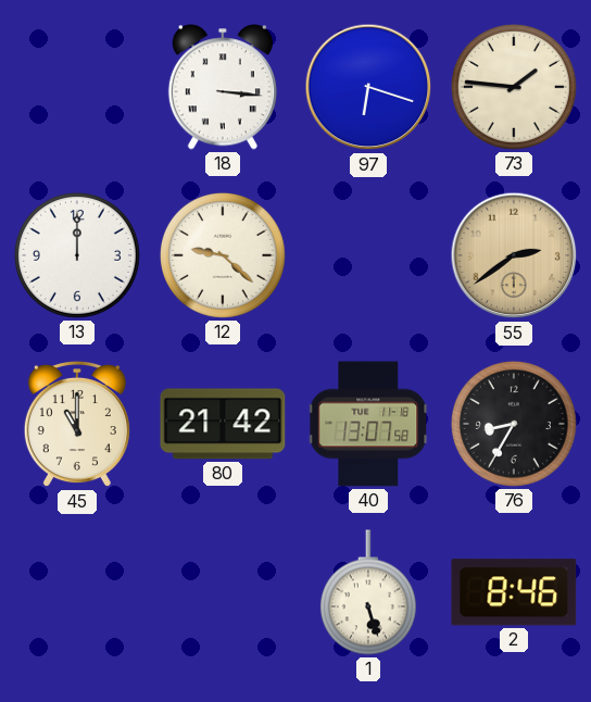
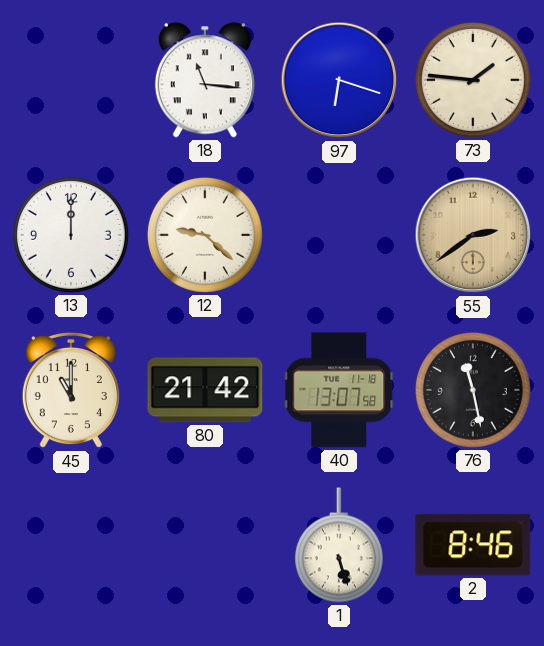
18: 3:16 -> 11:16
76: 8:35 -> 11:28
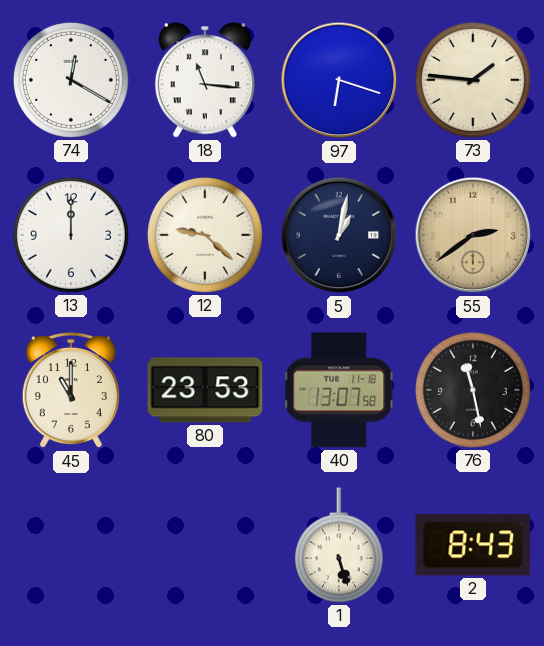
74: none -> 12:20
5: none -> 1:02
80: 21:42 -> 23:53
2: 8:46 -> 8:43
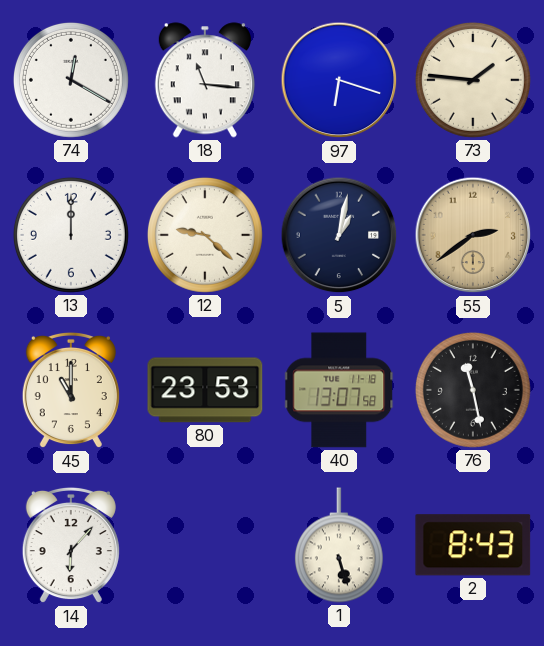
14: none -> 6:07
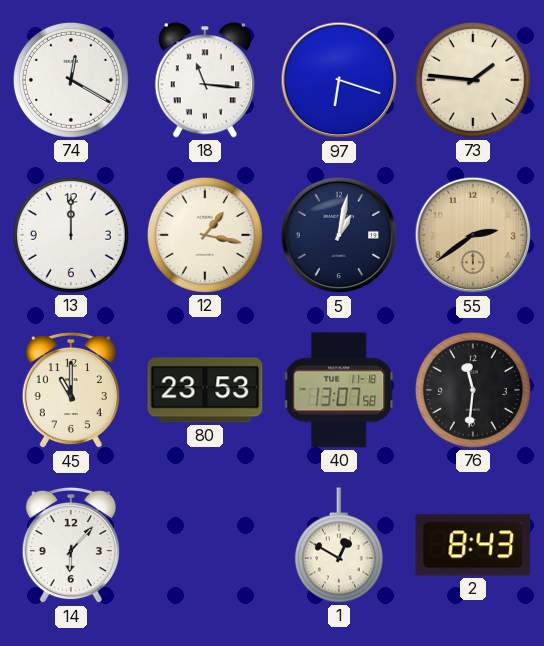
12: 9:22 -> 1:17
76: 11:28 -> 11:31
1: 5:27 -> 12:50
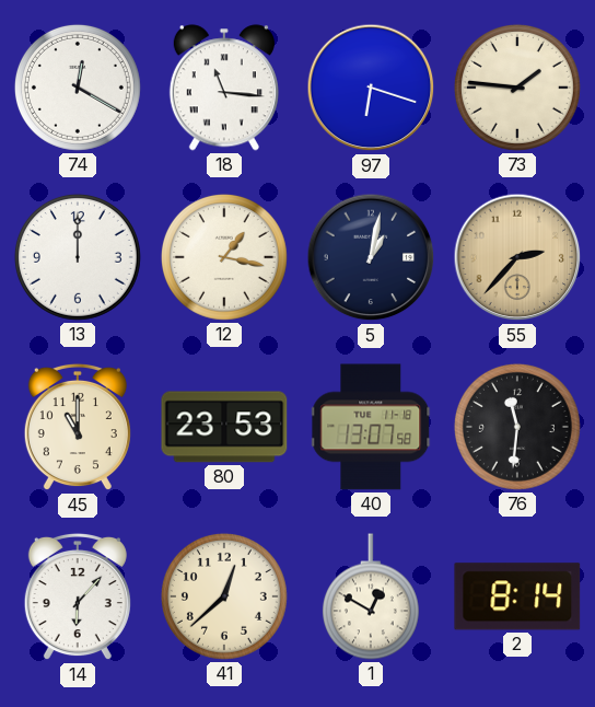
55: 2:39 -> 2:37
41: none -> 12:38
2: 8:43 -> 8:14
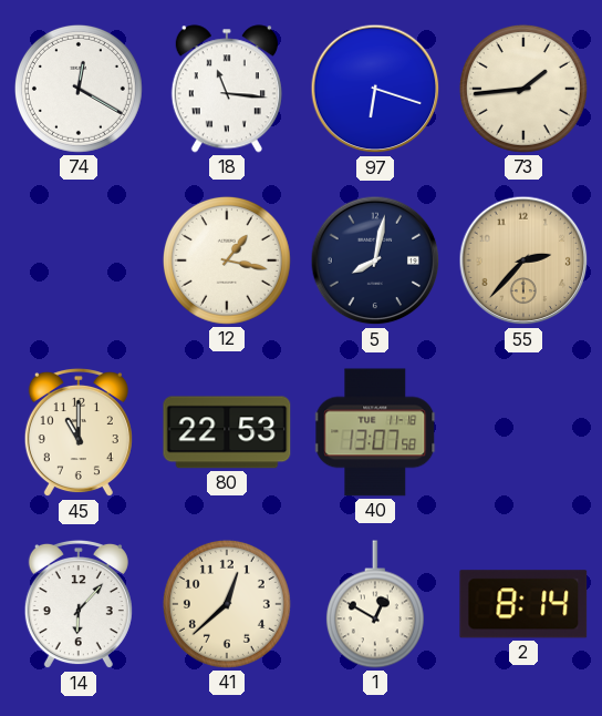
73: 1:46 -> 1:44
13: 12:00 -> none
5: 1:02 -> 8:02
80: 23:53 -> 22:53
76: 11:31 -> none
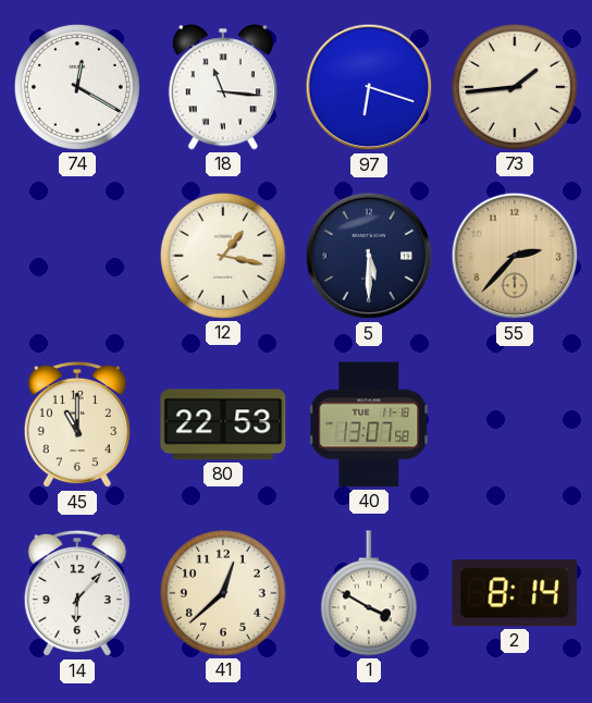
5: 8:02 -> 5:30
1: 12:50 -> 3:50
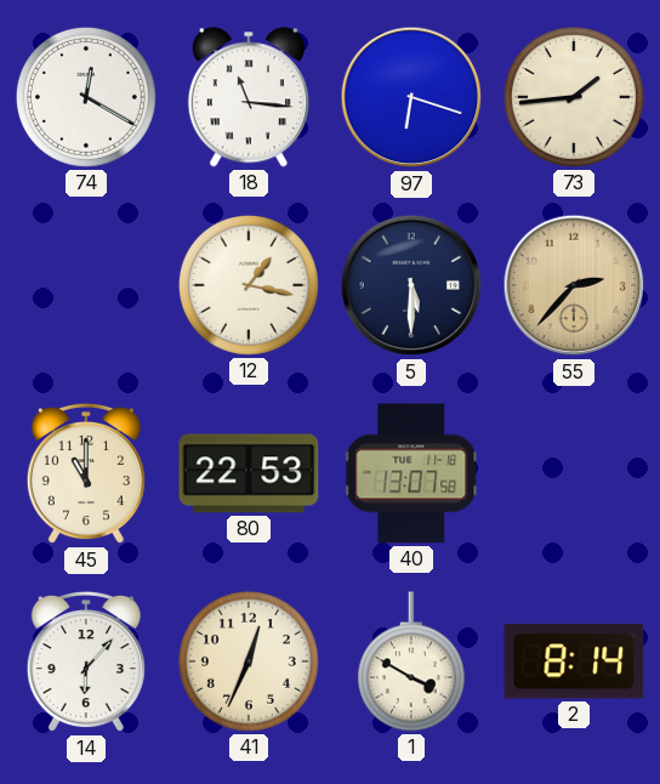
41: 12:38 -> 12:34
